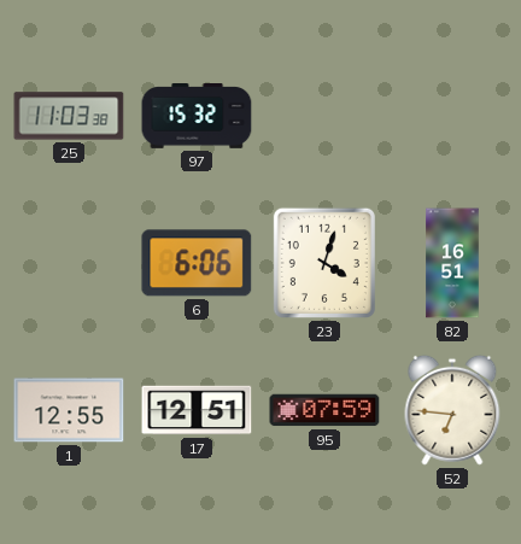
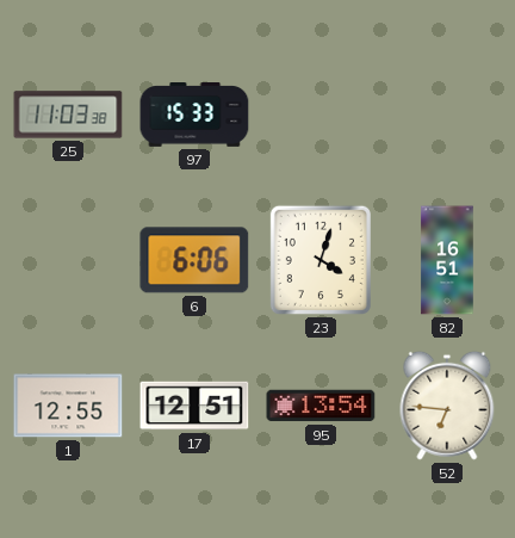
97: 15:32 -> 15:33
95: 07:59 -> 13:54
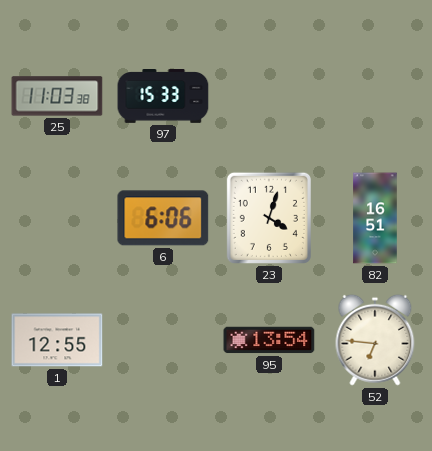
17: 12:51 -> none
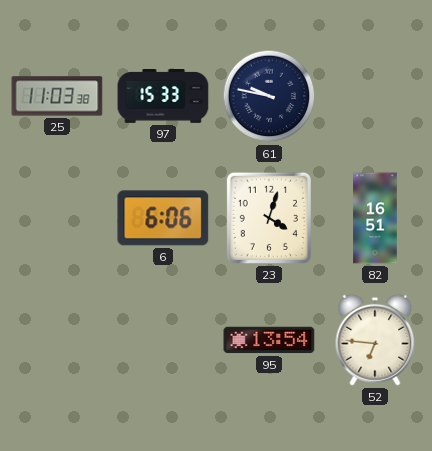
61: none -> 9:47
1: 12:55 -> none
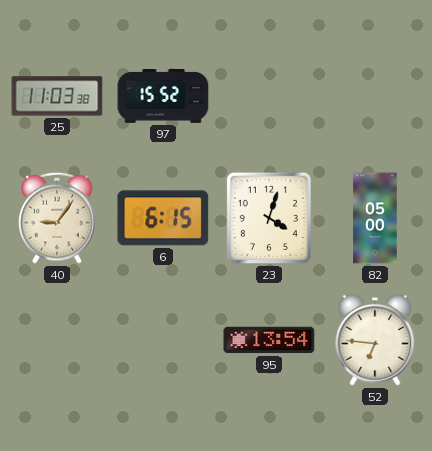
97: 15:33 -> 15:52
61: 9:47 -> none
40: none -> 9:06
6: 6:06 -> 6:15
82: 16:51 -> 05:00
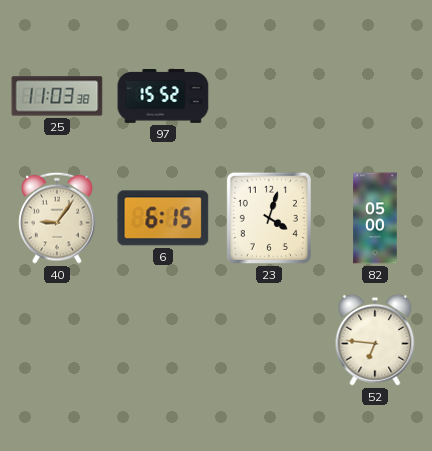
95: 13:54 -> none
